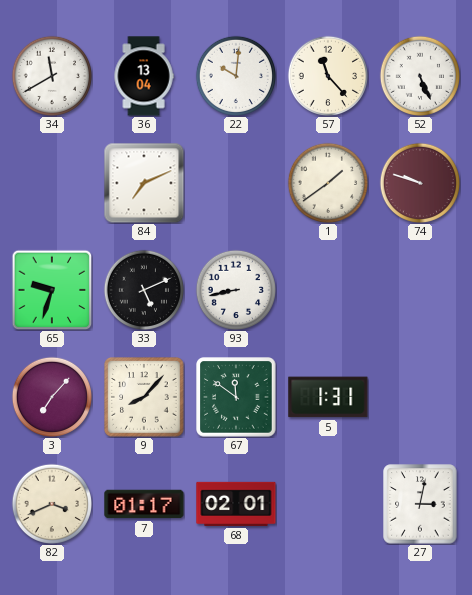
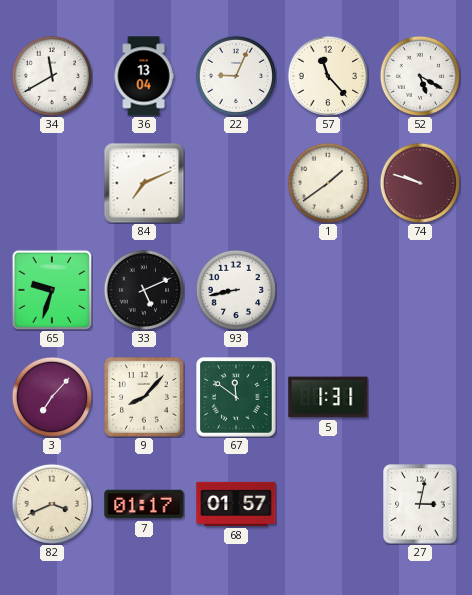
22: 10:01 -> 9:04
52: 5:26 -> 5:20
68: 02:01 -> 01:57
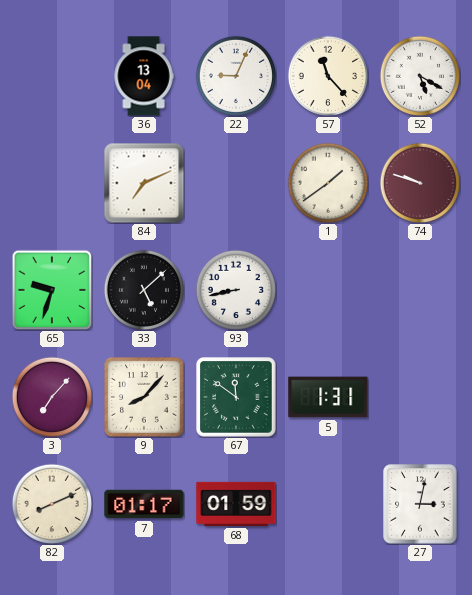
34: 11:40 -> none
33: 5:11 -> 5:08
82: 3:41 -> 8:11
68: 01:57 -> 01:59
